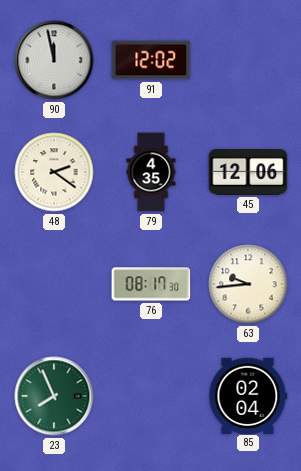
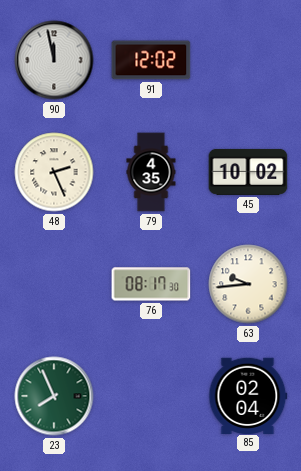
48: 2:21 -> 2:26
45: 12:06 -> 10:02
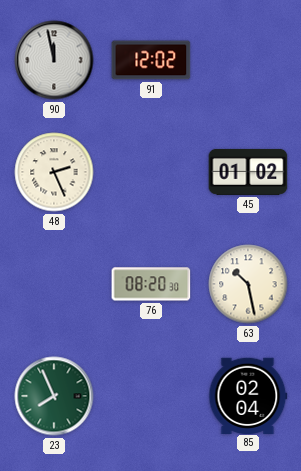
79: 4:35 -> none
45: 10:02 -> 01:02
76: 08:17 -> 08:20
63: 9:44 -> 10:28
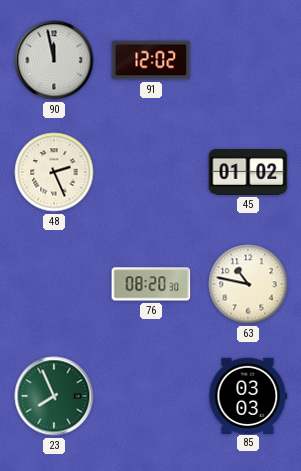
63: 10:28 -> 10:47
85: 02:04 -> 03:03
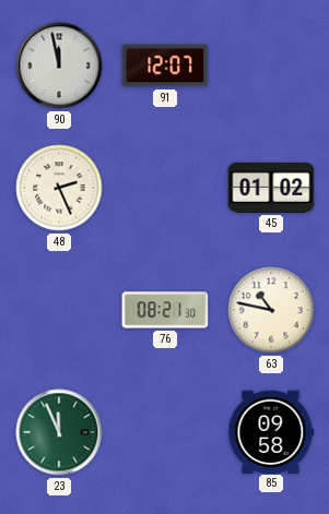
91: 12:02 -> 12:07
76: 08:20 -> 08:21
23: 7:56 -> 11:56
85: 03:03 -> 09:58
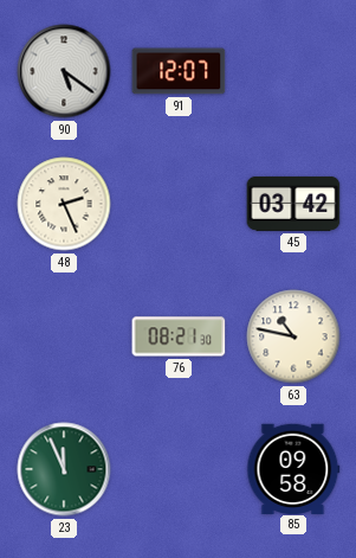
90: 11:58 -> 5:21
45: 01:02 -> 03:42
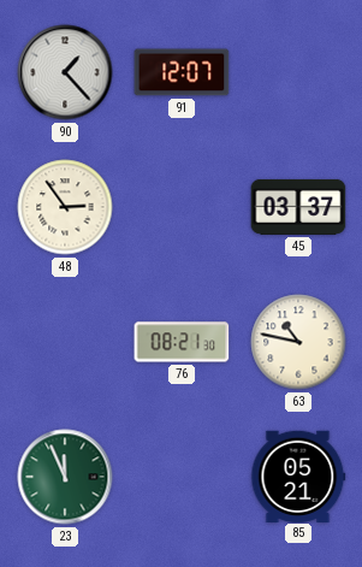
90: 5:21 -> 1:23
48: 2:26 -> 2:54
45: 03:42 -> 03:37
85: 09:58 -> 05:21
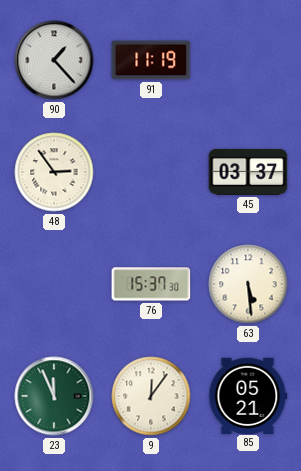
91: 12:07 -> 11:19
76: 08:21 -> 15:37
63: 10:47 -> 5:29
9: none -> 12:06
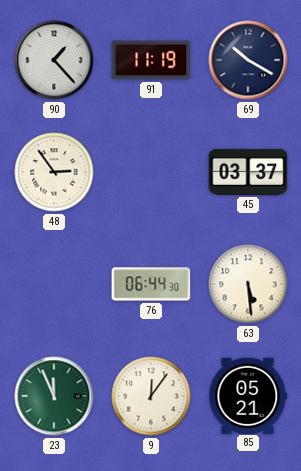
69: none -> 10:20
76: 15:37 -> 06:44
